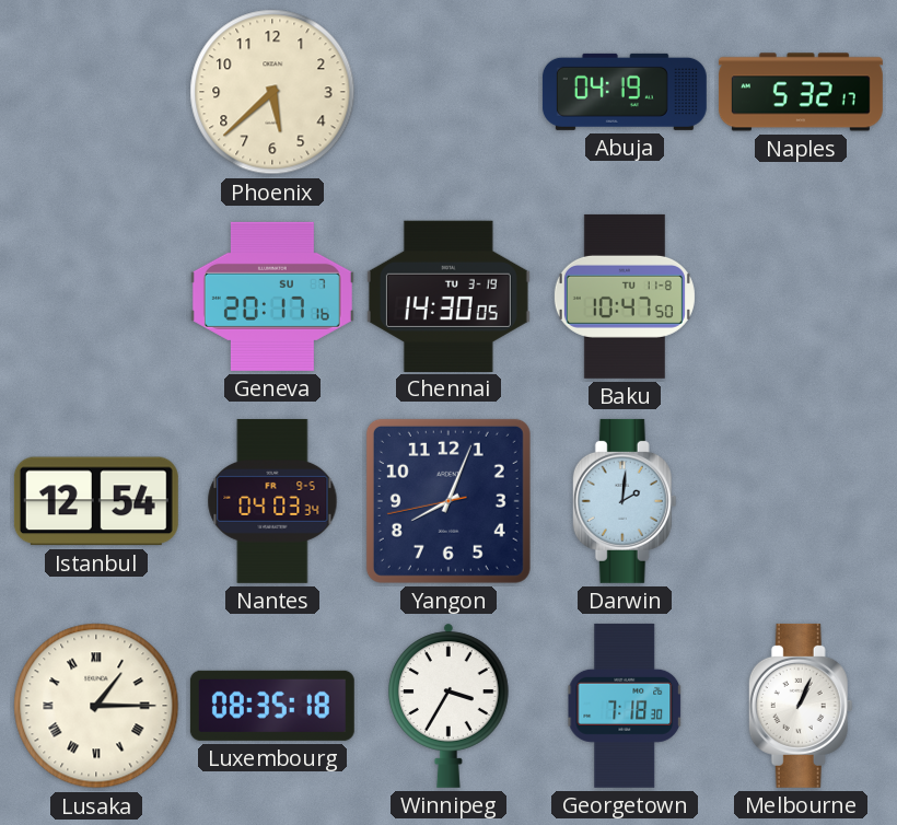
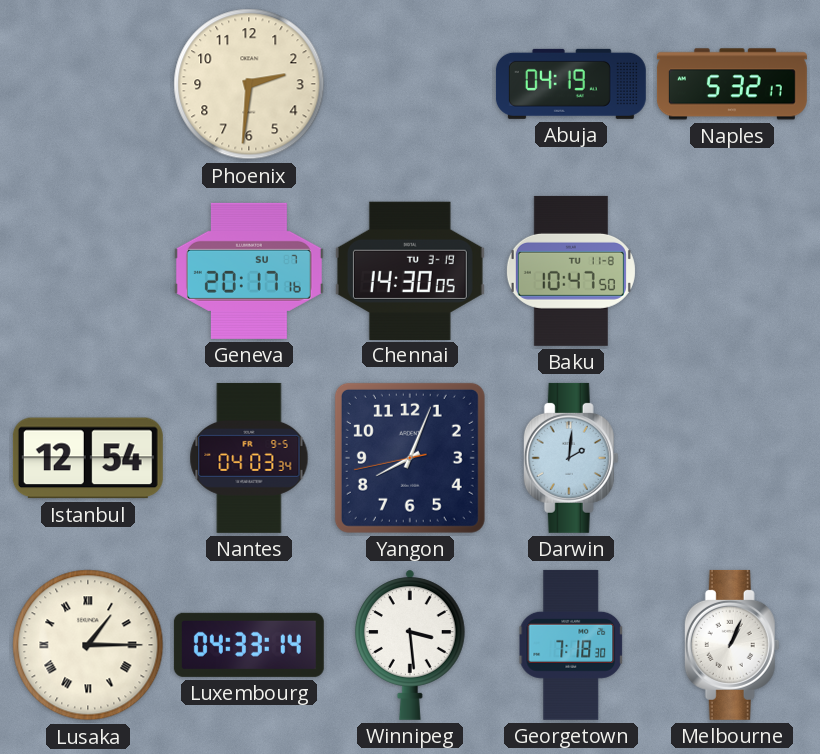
Phoenix: 5:38 -> 2:31
Luxembourg: 08:35 -> 04:33
Winnipeg: 3:35 -> 3:29
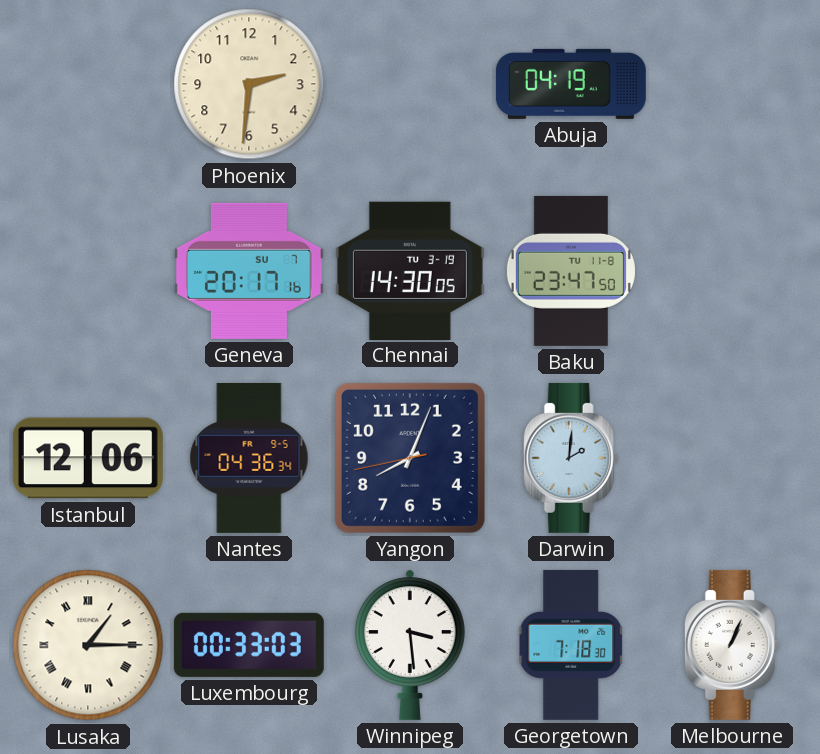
Naples: 5:32 -> none
Baku: 10:47 -> 23:47
Istanbul: 12:54 -> 12:06
Nantes: 04:03 -> 04:36
Luxembourg: 04:33 -> 00:33
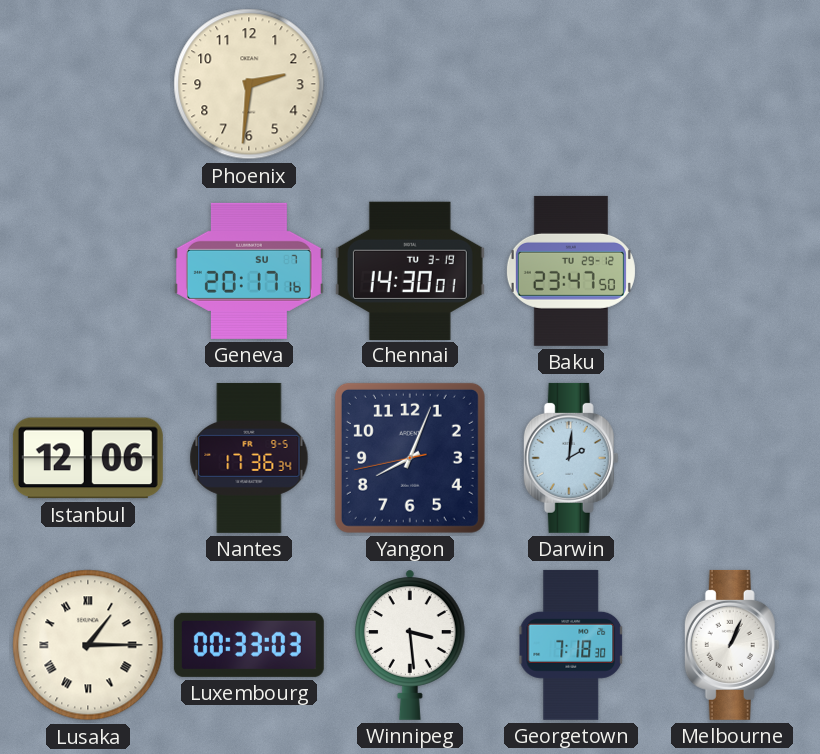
Abuja: 04:19 -> none
Chennai: 14:30:05 -> 14:30:01
Baku date: TU 11-8 -> TU 29-12
Nantes: 04:36 -> 17:36
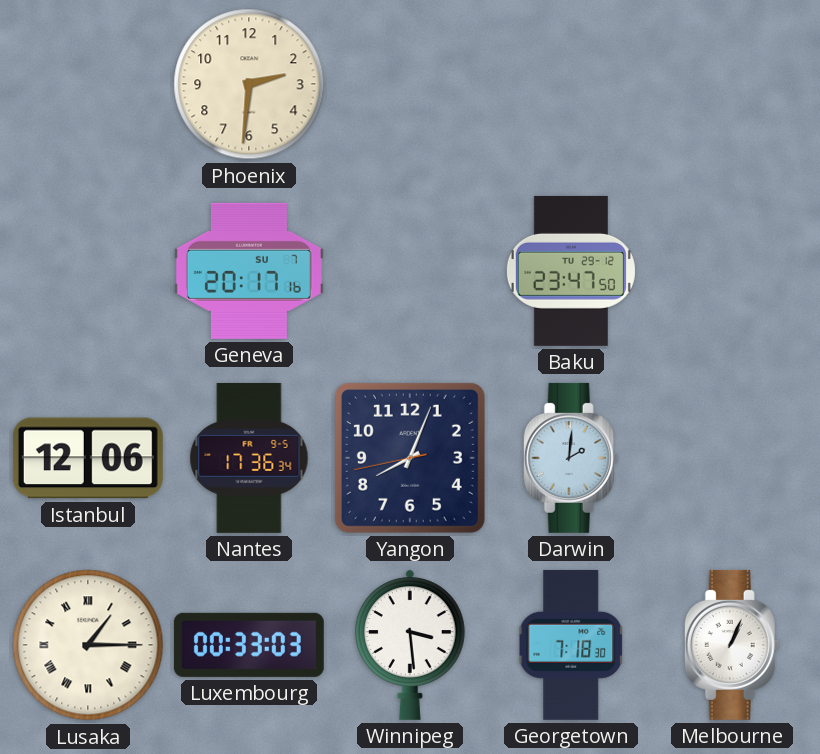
Chennai: 14:30 -> none
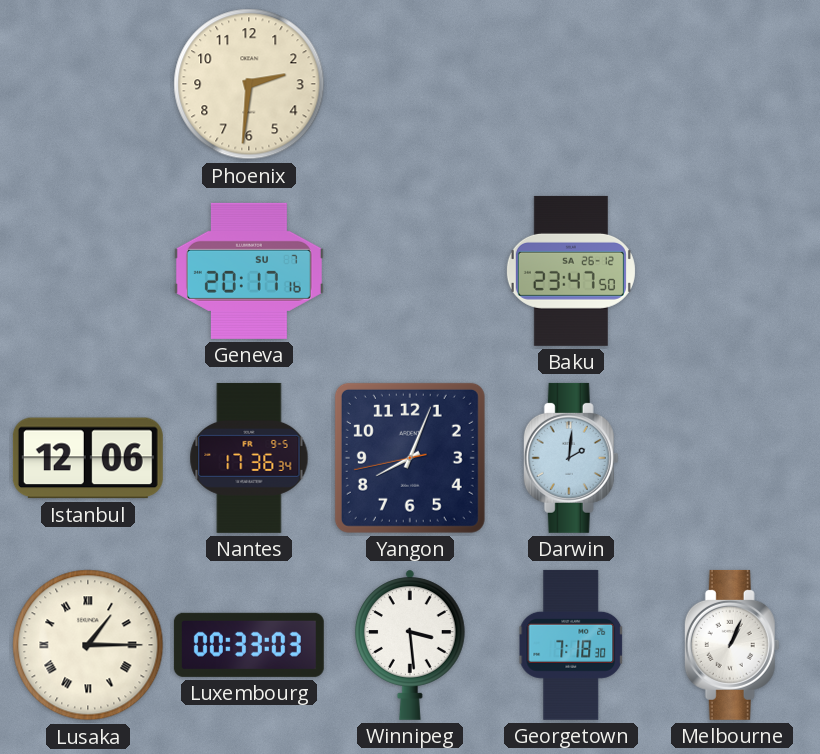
Baku date: TU 29-12 -> SA 26-12
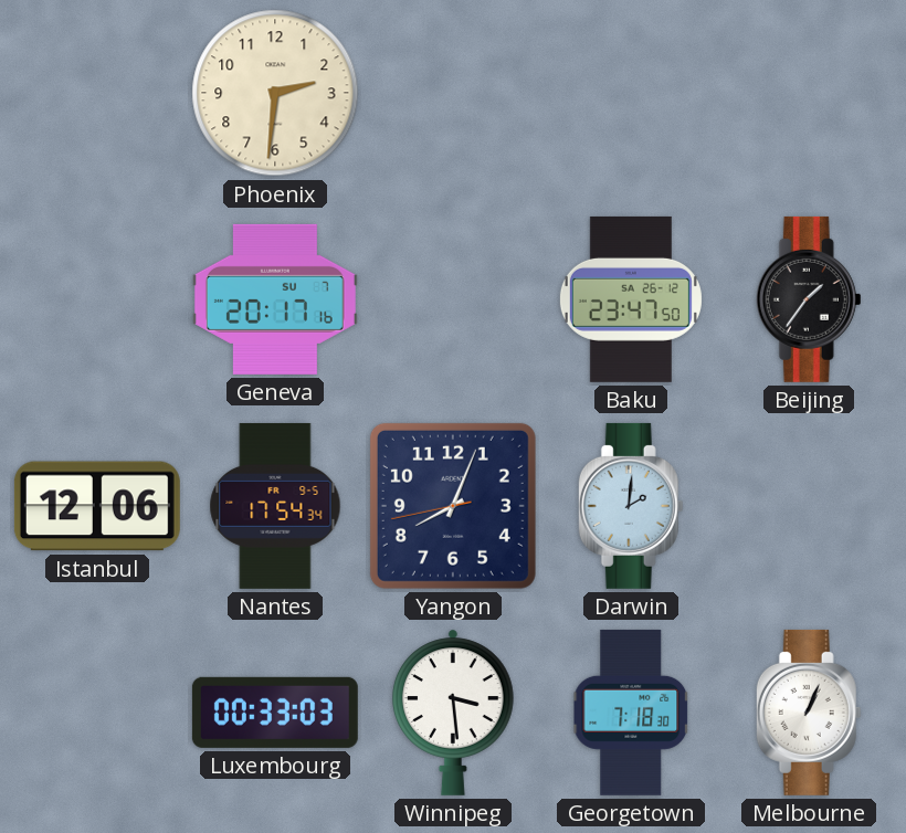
Beijing: none -> 1:36
Nantes: 17:36 -> 17:54
Lusaka: 1:15 -> none
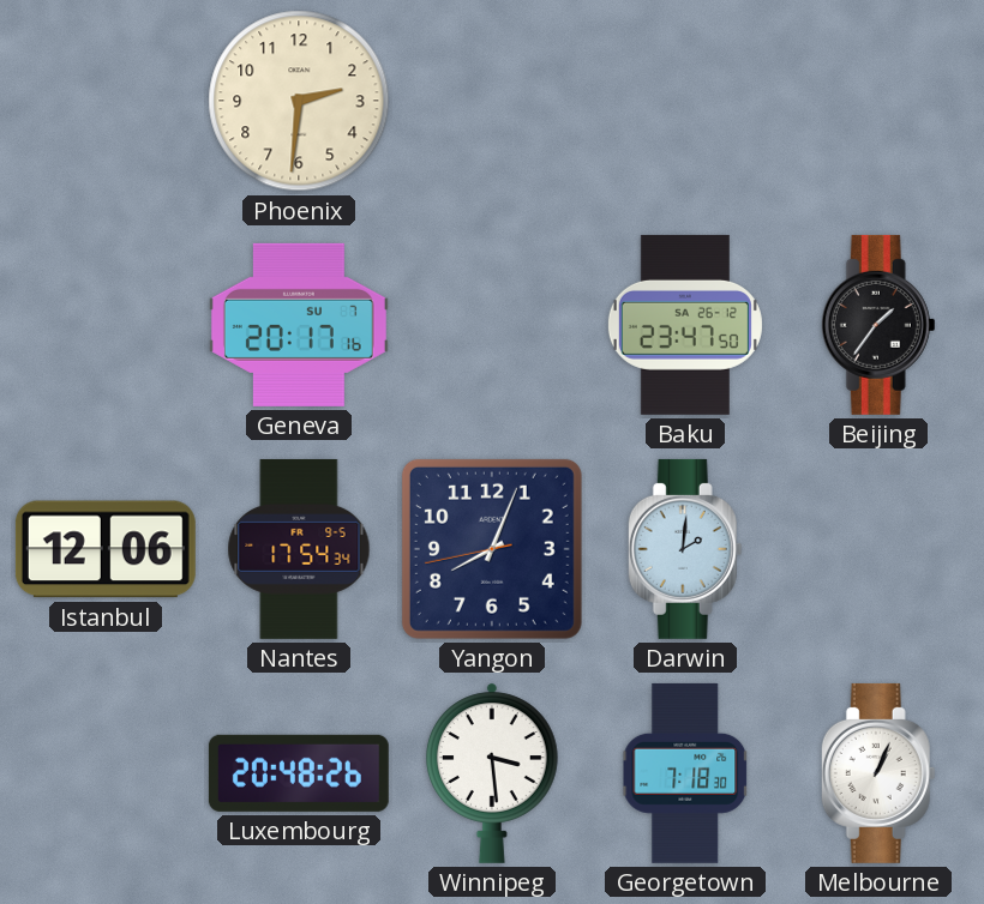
Luxembourg: 00:33 -> 20:48
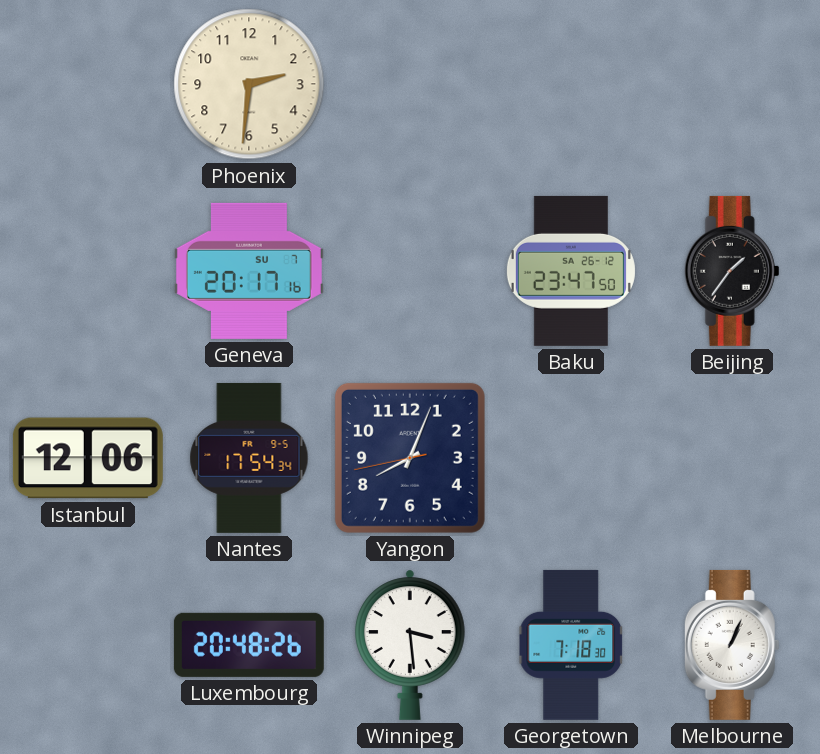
Darwin: 2:01 -> none
